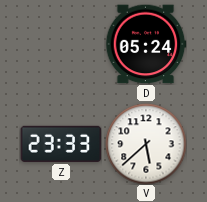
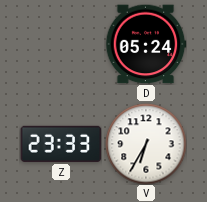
V: 5:38 -> 6:35
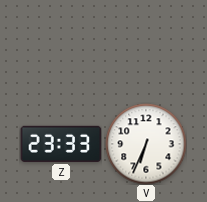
D: 05:24 -> none
V: 6:35 -> 6:34
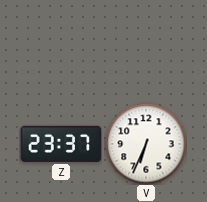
Z: 23:33 -> 23:37
